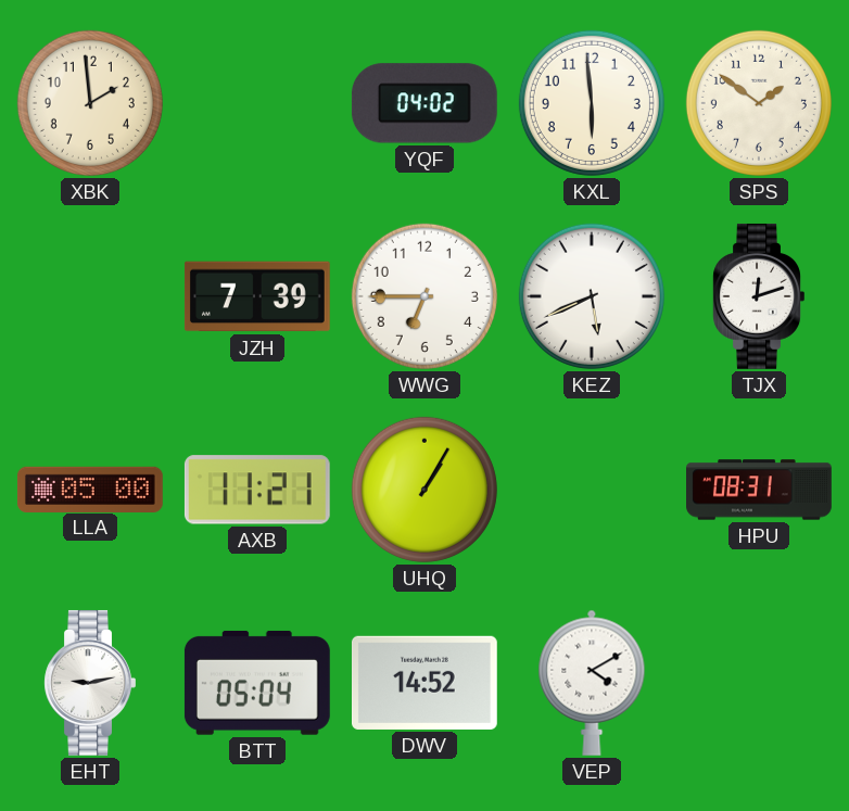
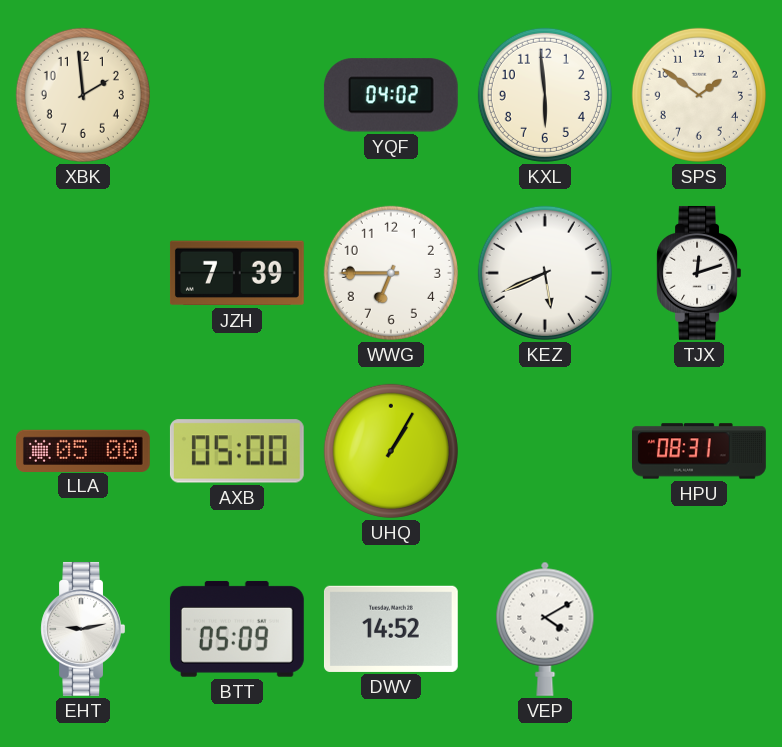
AXB: 11:21 -> 05:00
BTT: 05:04 -> 05:09
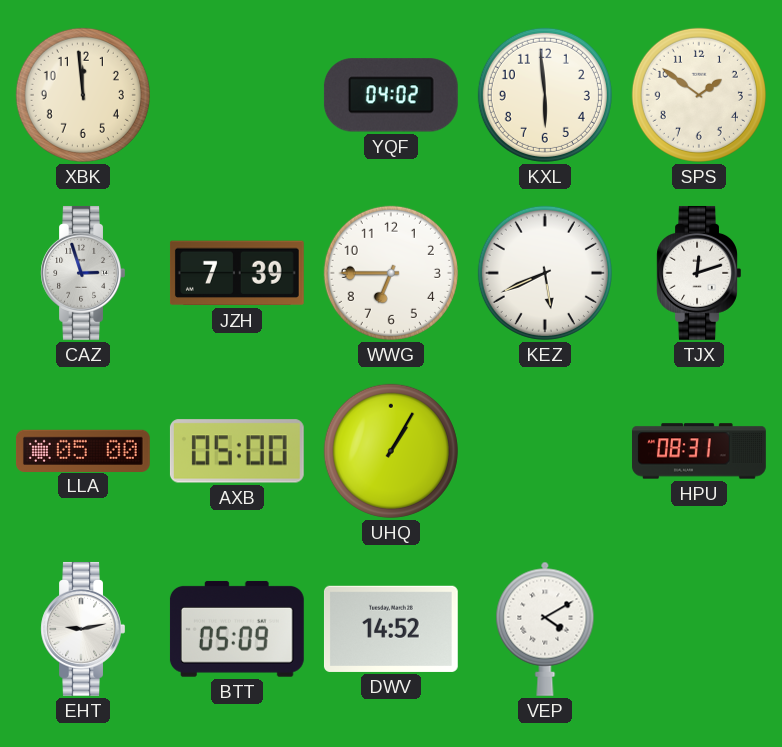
XBK: 1:59 -> 11:59
CAZ: none -> 2:57
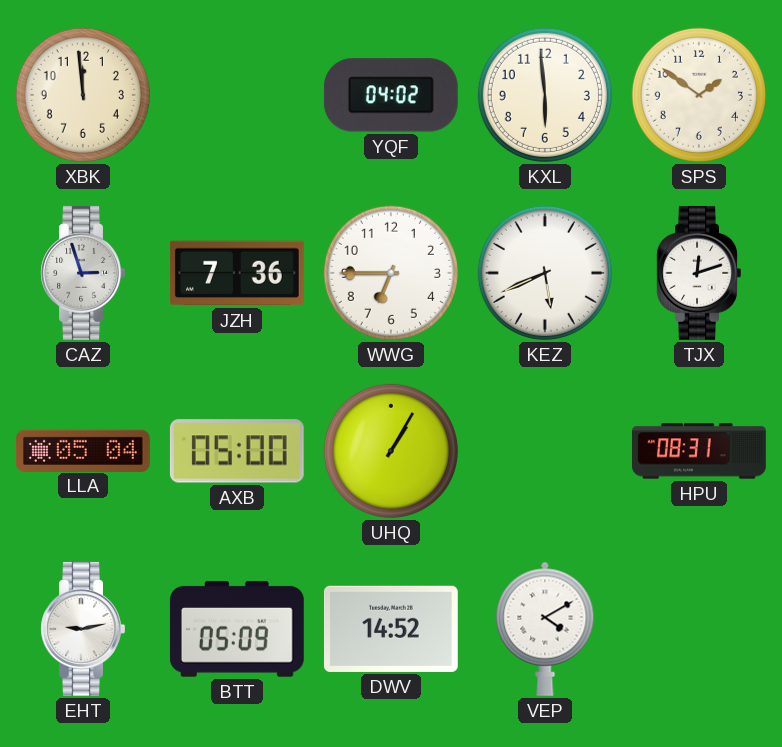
JZH: 7:39 -> 7:36
LLA: 05:00 -> 05:04
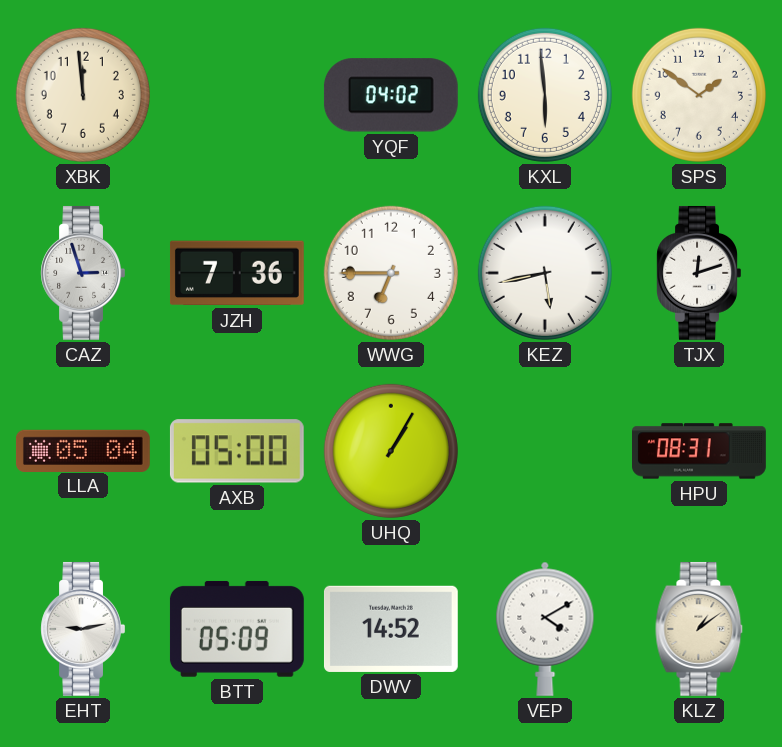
KEZ: 5:41 -> 5:43
KLZ: none -> 1:09
